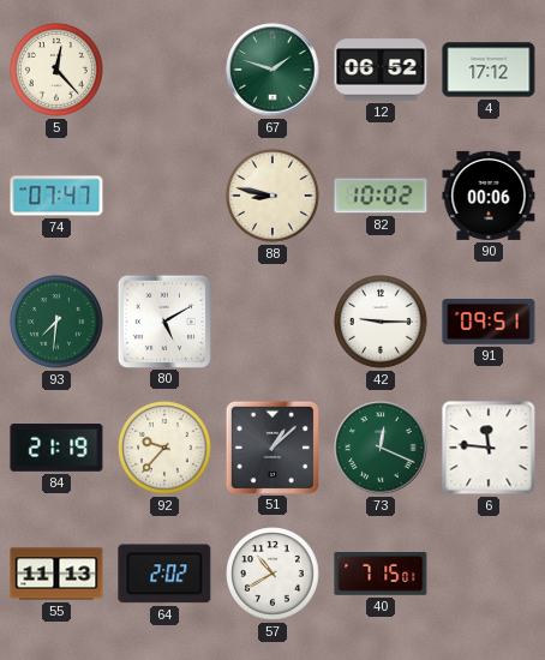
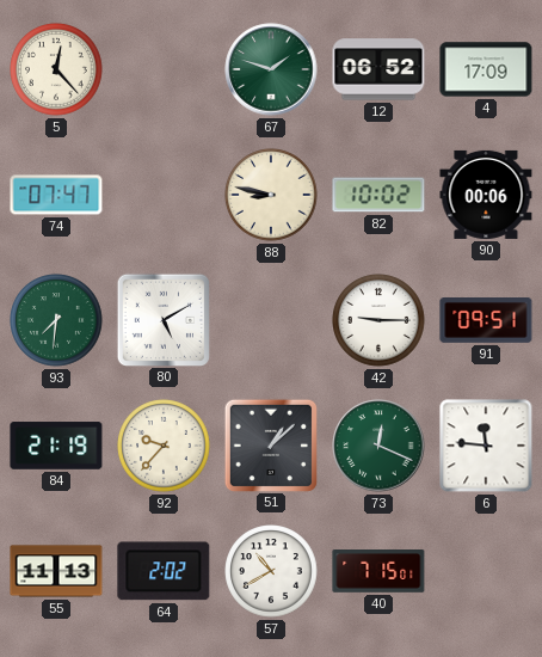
4: 17:12 -> 17:09
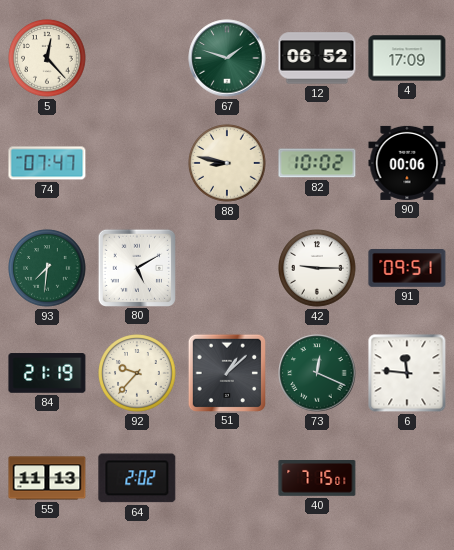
57: 10:40 -> none
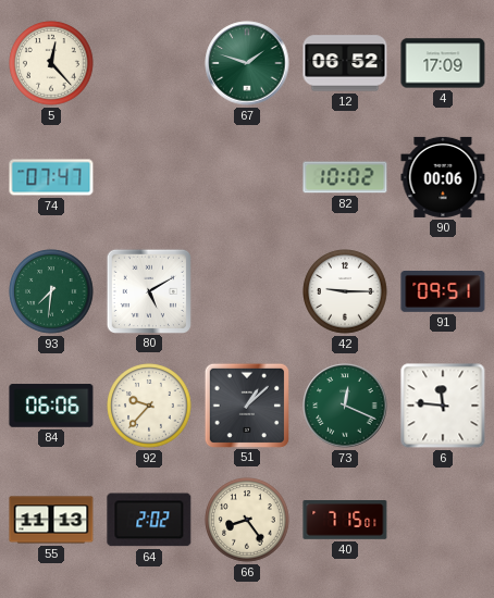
88: 8:47 -> none
84: 21:19 -> 06:06
66: none -> 8:24
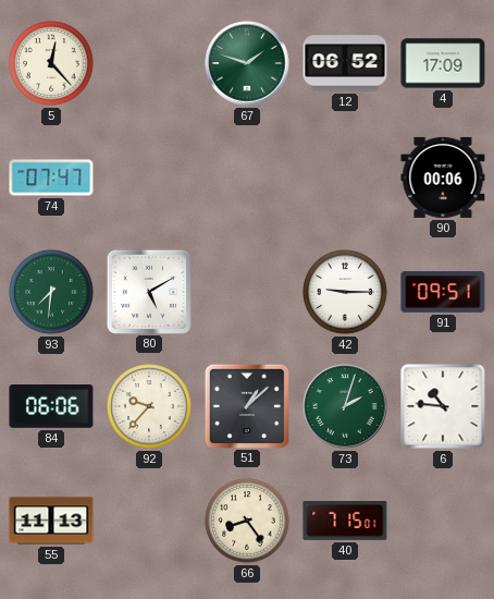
82: 10:02 -> none
73: 12:19 -> 2:03
6: 11:46 -> 10:46
64: 2:02 -> none
